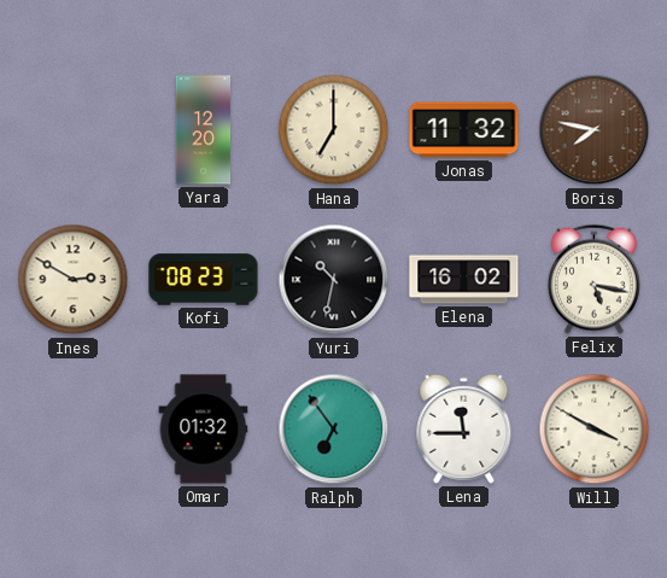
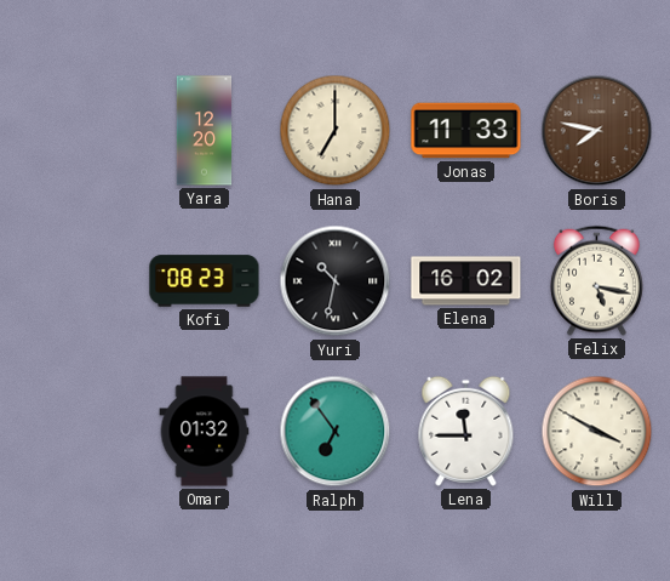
Jonas: 11:32 -> 11:33
Ines: 2:50 -> none
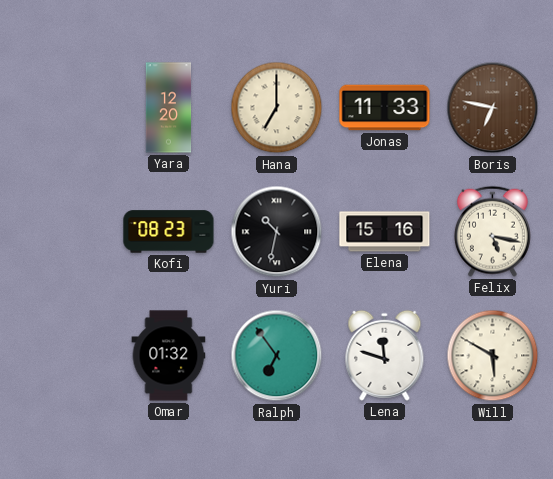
Boris: 7:47 -> 6:47
Elena: 16:02 -> 15:16
Lena: 11:45 -> 11:48
Will: 3:50 -> 5:50
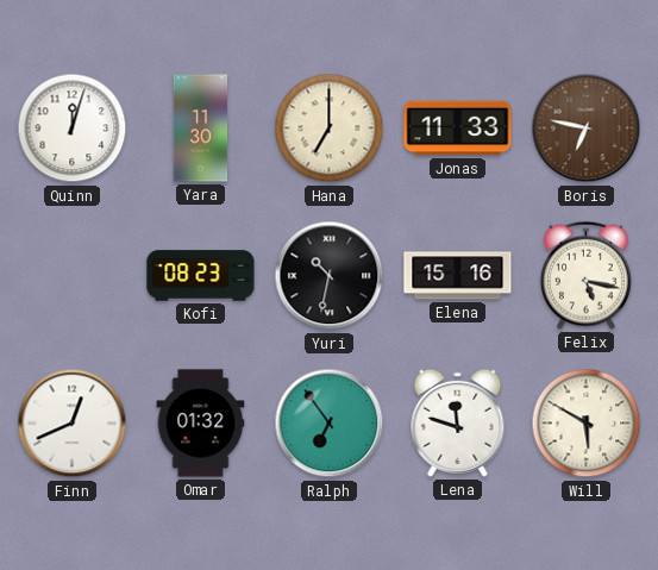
Quinn: none -> 12:03
Yara: 12:20 -> 11:30
Finn: none -> 12:41
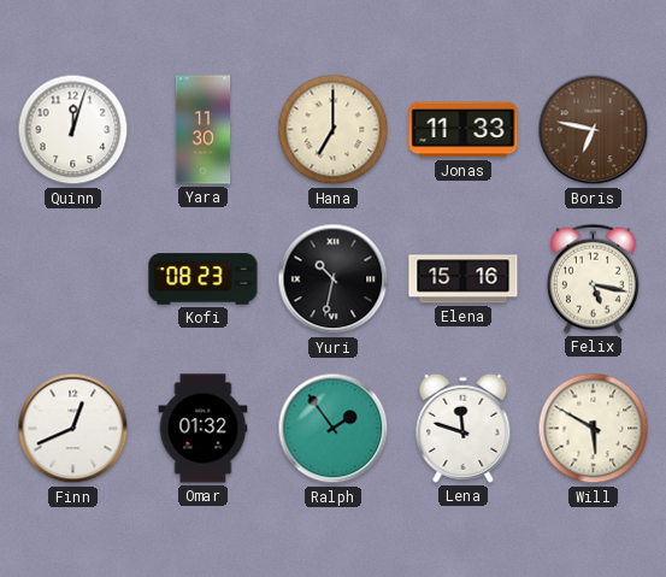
Ralph: 6:54 -> 1:54
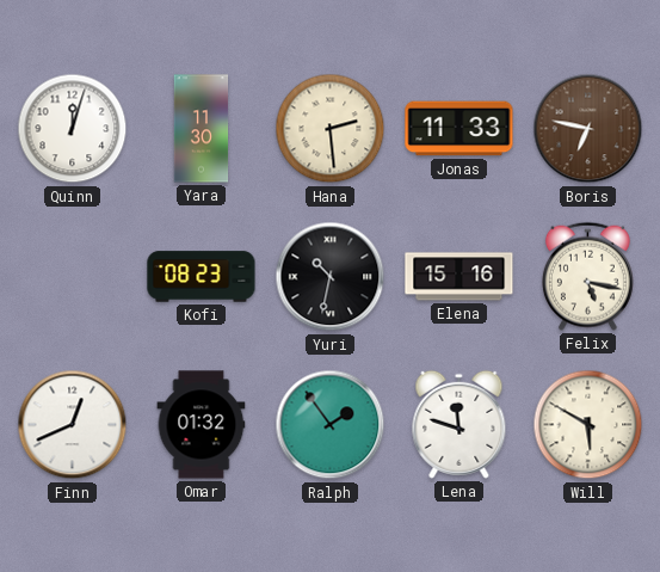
Hana: 7:00 -> 2:29
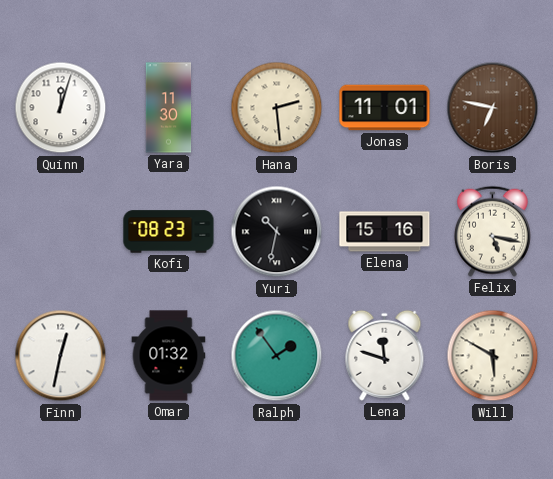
Jonas: 11:33 -> 11:01
Finn: 12:41 -> 12:32
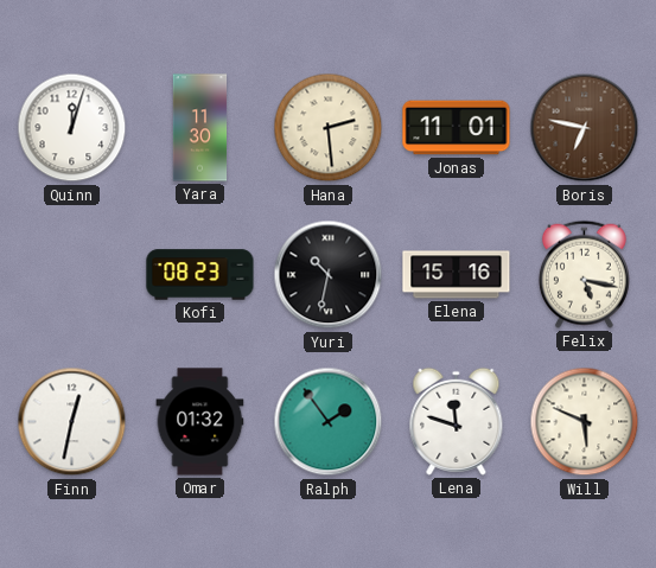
Will: 5:50 -> 5:49
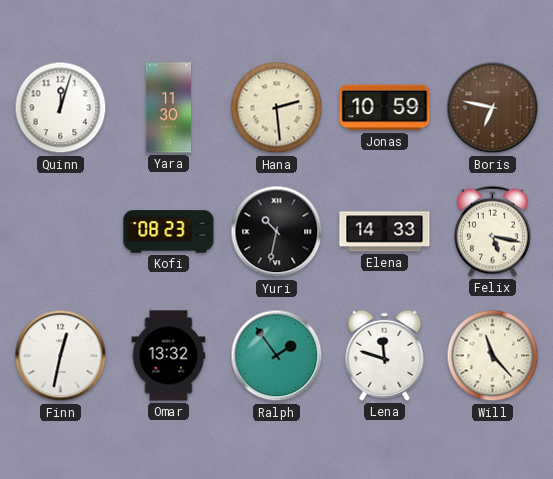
Jonas: 11:01 -> 10:59
Elena: 15:16 -> 14:33
Omar: 01:32 -> 13:32
Will: 5:49 -> 11:23
